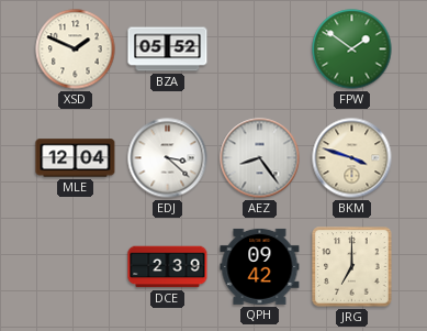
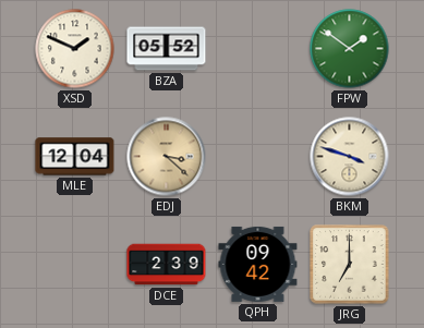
EDJ dial: white -> champagne
AEZ: 8:24 -> none
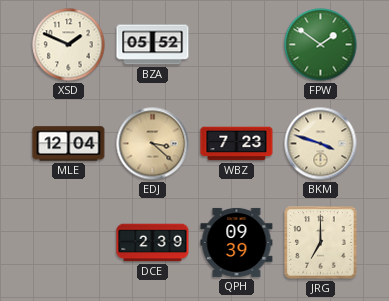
WBZ: none -> 7:23
QPH: 09:42 -> 09:39
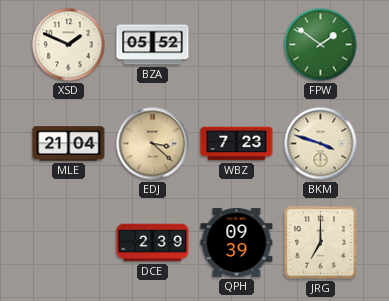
MLE: 12:04 -> 21:04
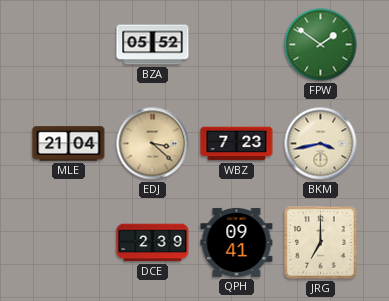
XSD: 1:49 -> none
BKM: 3:48 -> 3:43
QPH: 09:39 -> 09:41
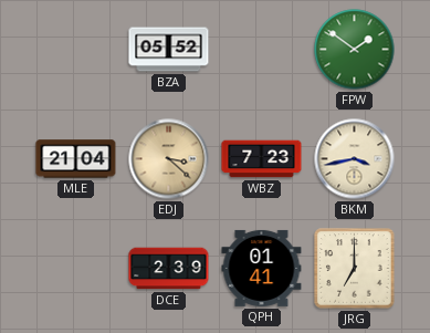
QPH: 09:41 -> 01:41
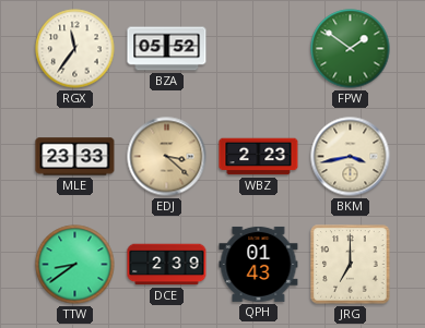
RGX: none -> 11:36
MLE: 21:04 -> 23:33
WBZ: 7:23 -> 2:23
TTW: none -> 8:39
QPH: 01:41 -> 01:43
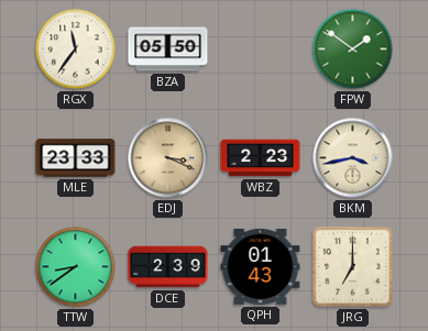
BZA: 05:52 -> 05:50
EDJ: 3:22 -> 3:19
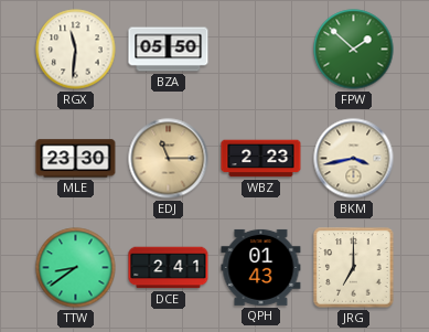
RGX: 11:36 -> 11:31
FPW: 1:51 -> 1:52
MLE: 23:33 -> 23:30
EDJ: 3:19 -> 11:15
DCE: 2:39 -> 2:41
